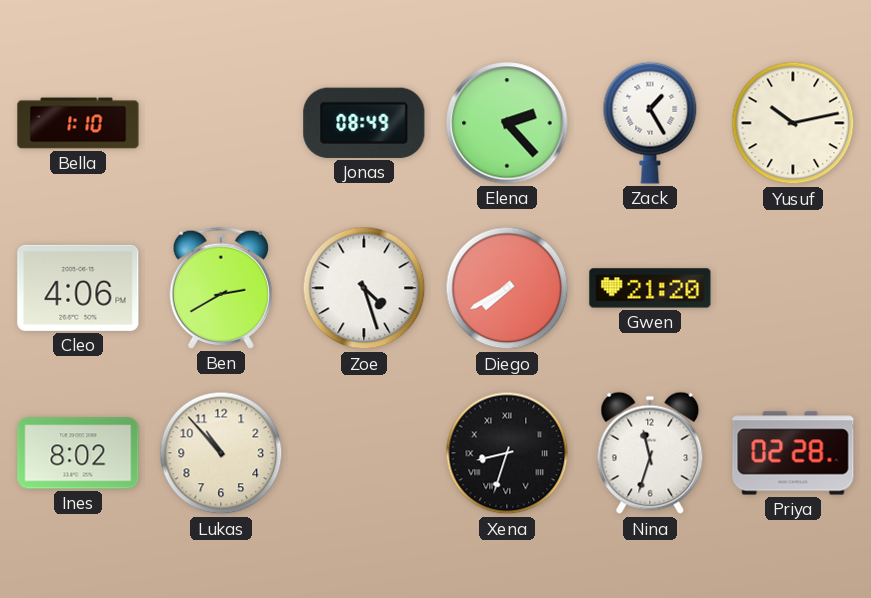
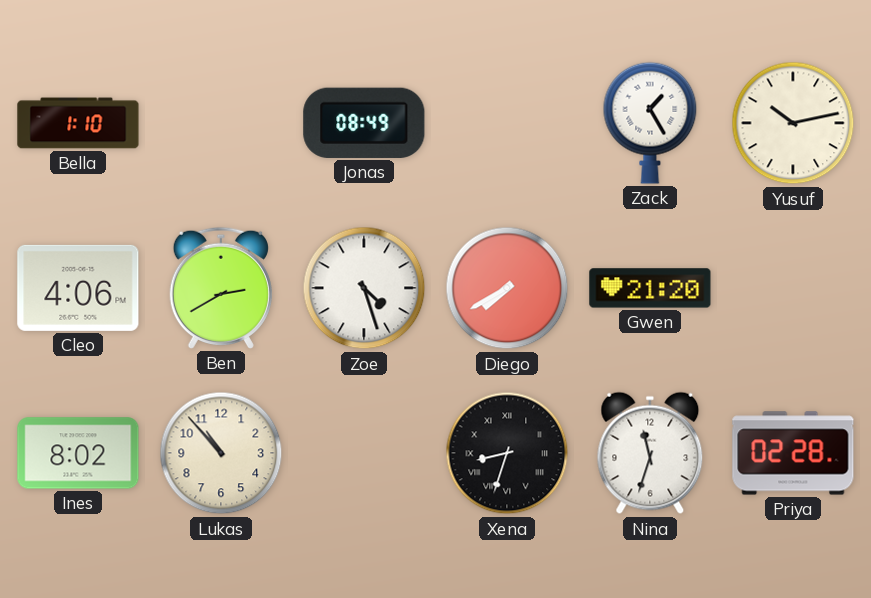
Elena: 2:23 -> none
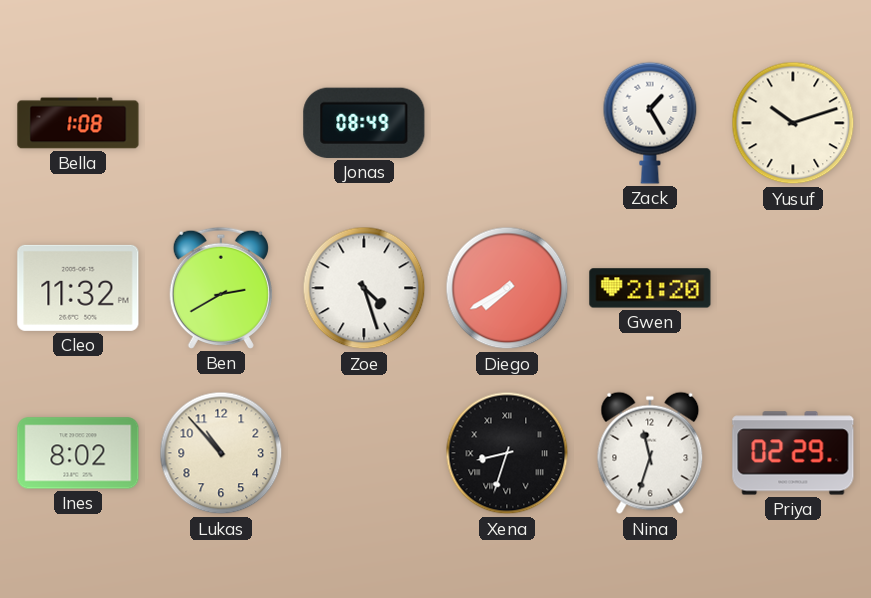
Bella: 1:10 -> 1:08
Yusuf: 10:13 -> 10:12
Cleo: 4:06 -> 11:32
Priya: 02:28 -> 02:29
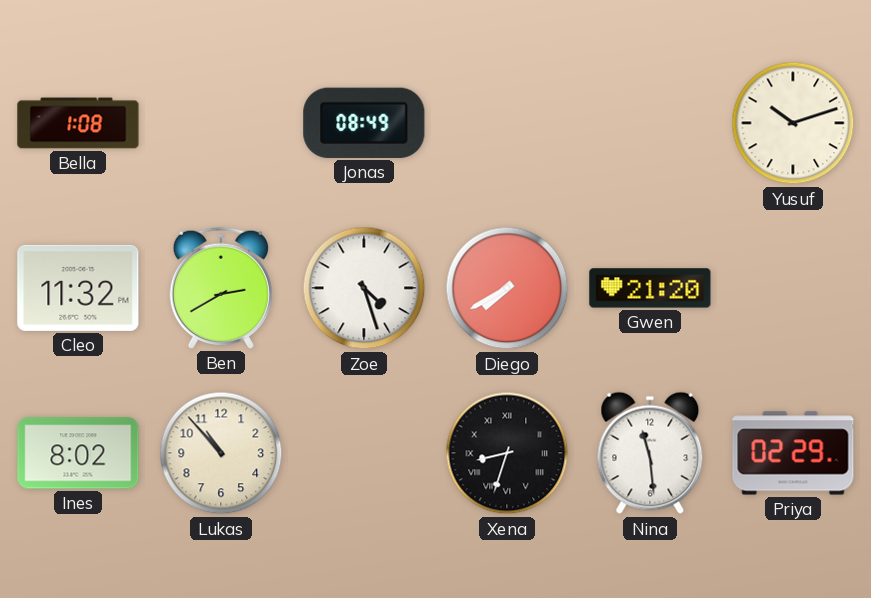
Zack: 1:25 -> none
Nina: 11:33 -> 11:29
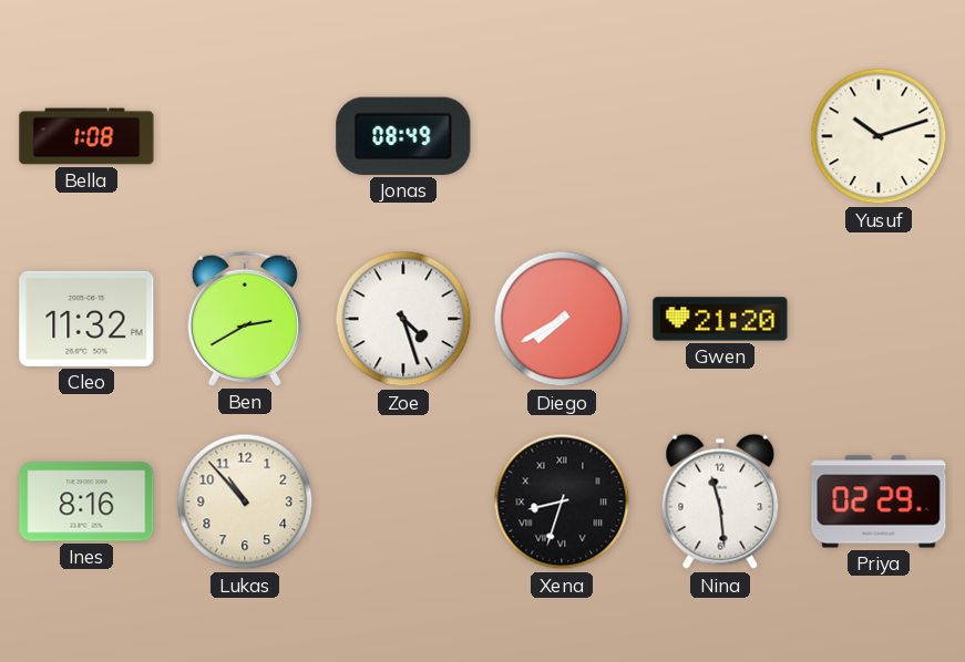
Ines: 8:02 -> 8:16
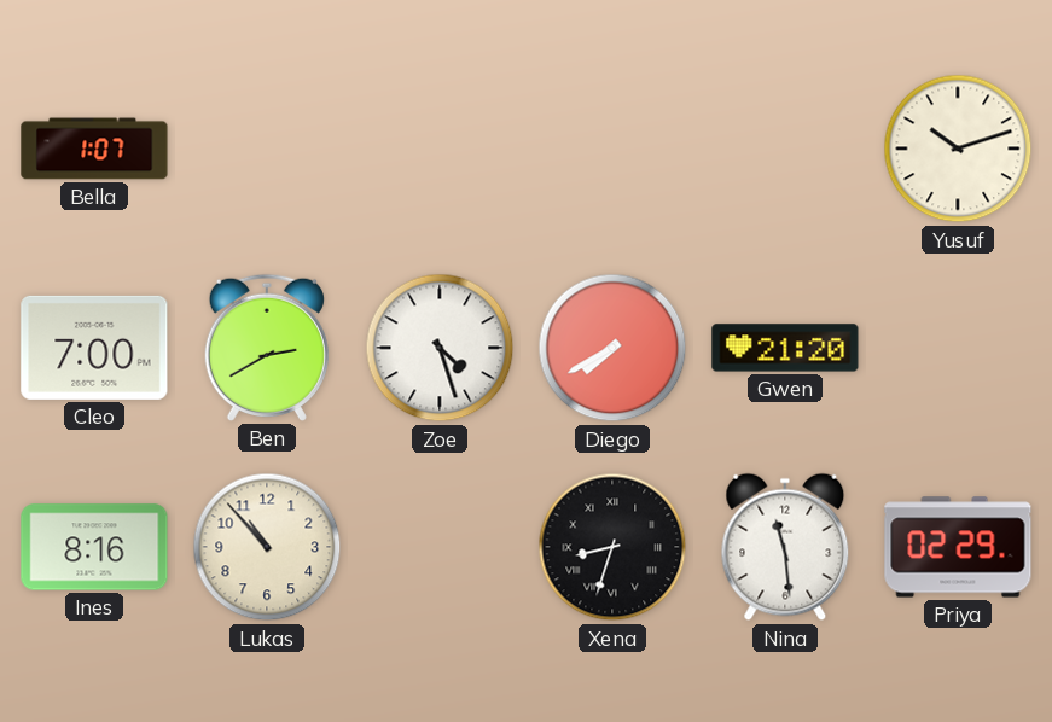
Bella: 1:08 -> 1:07
Jonas: 08:49 -> none
Cleo: 11:32 -> 7:00
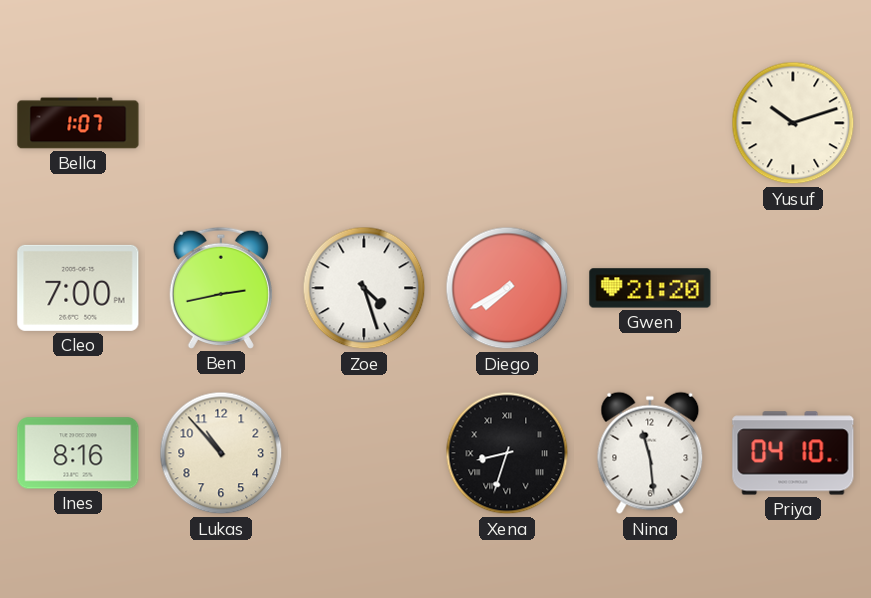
Ben: 2:40 -> 2:43
Priya: 02:29 -> 04:10
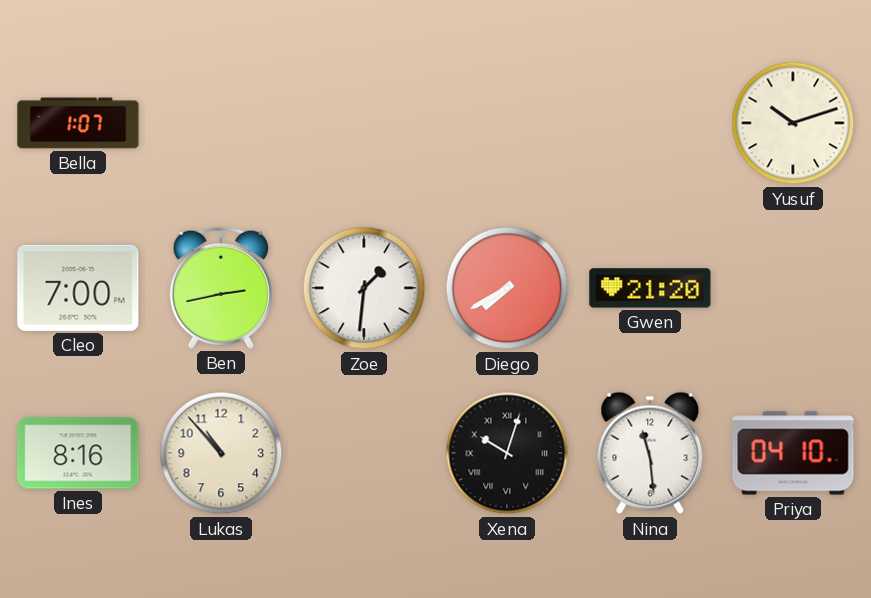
Zoe: 4:27 -> 1:31
Xena: 8:33 -> 10:03
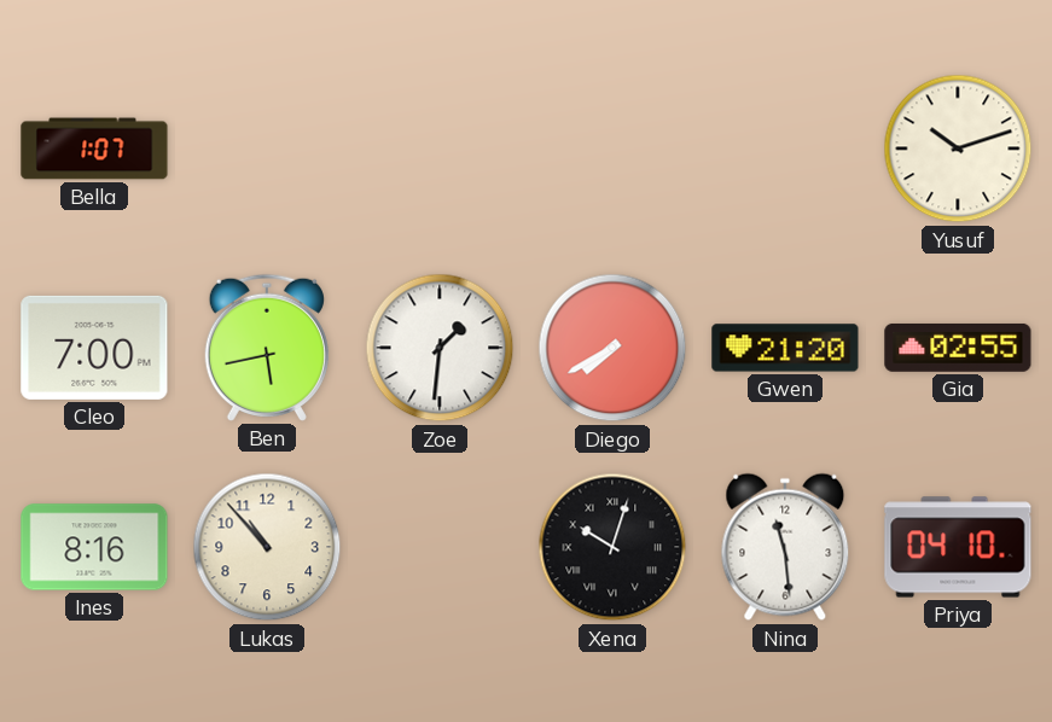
Ben: 2:43 -> 5:43
Gia: none -> 02:55
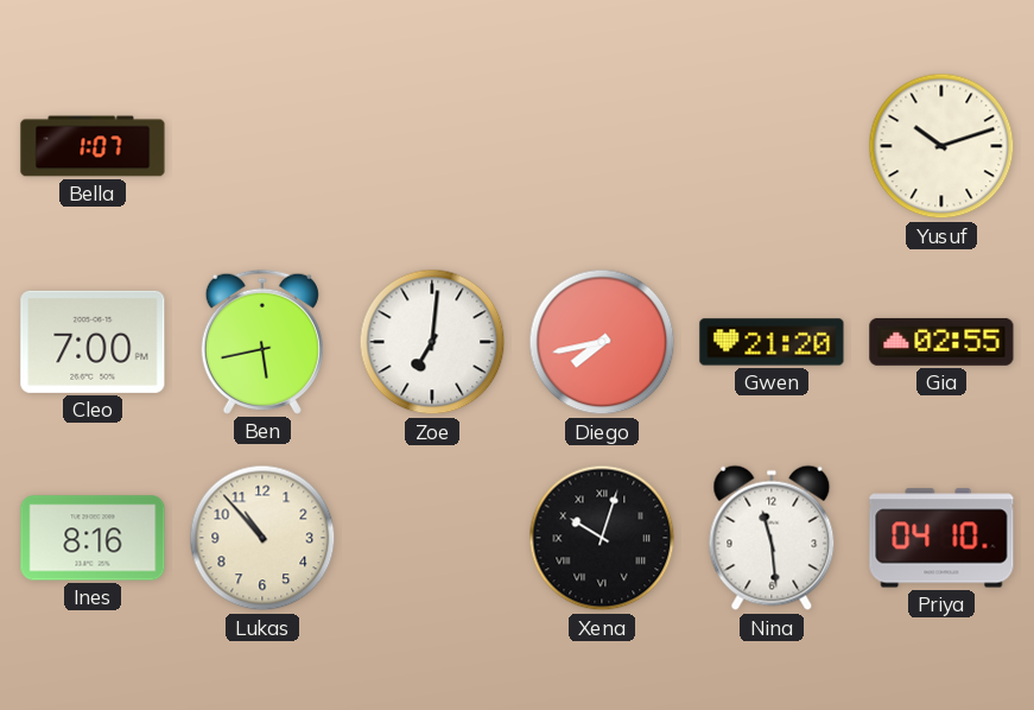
Zoe: 1:31 -> 7:01
Diego: 7:40 -> 7:43
